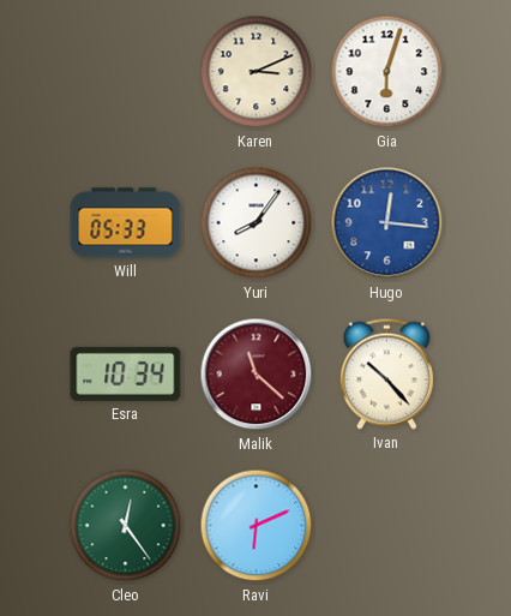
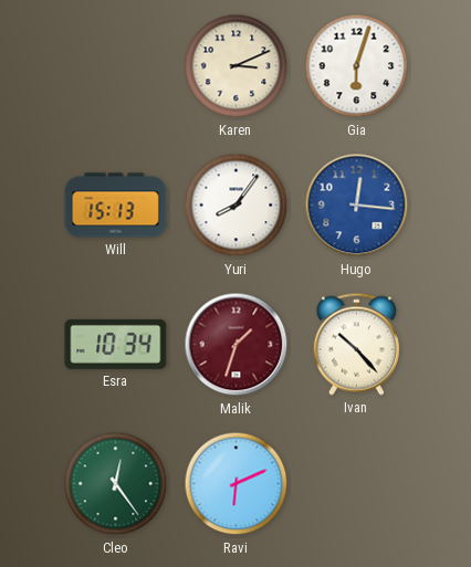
Will: 05:33 -> 15:13
Malik: 11:22 -> 1:33
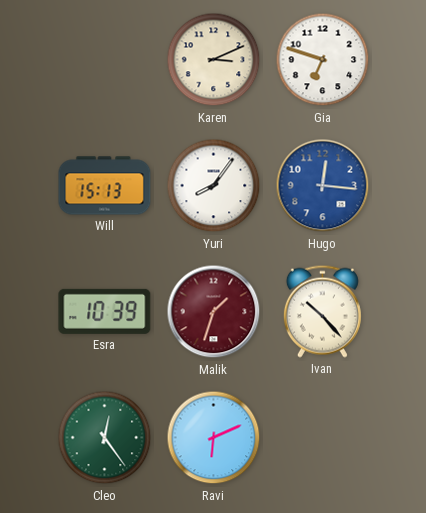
Gia: 6:03 -> 6:48
Esra: 10:34 -> 10:39
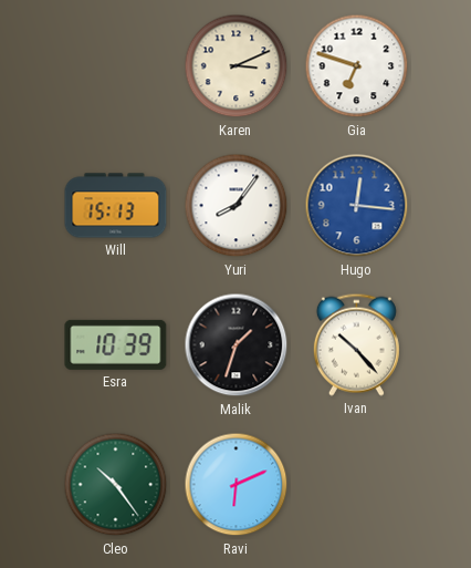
Malik dial: burgundy -> black
Cleo: 12:24 -> 10:24
